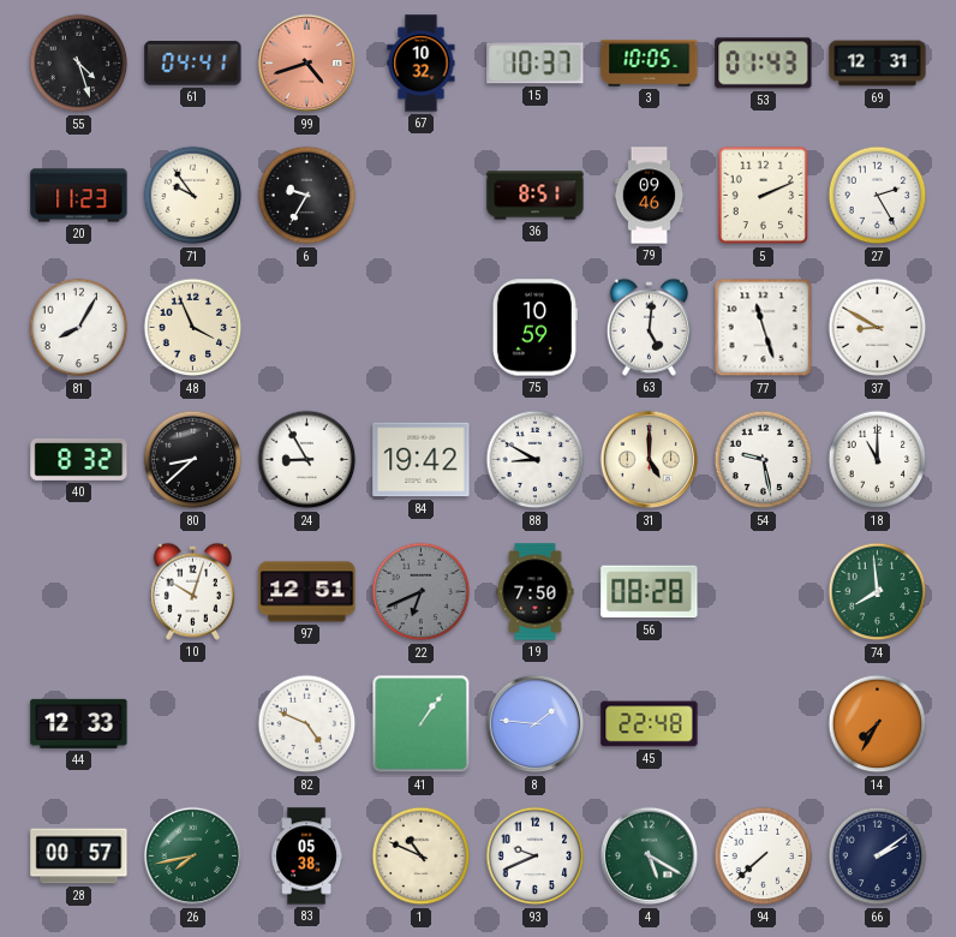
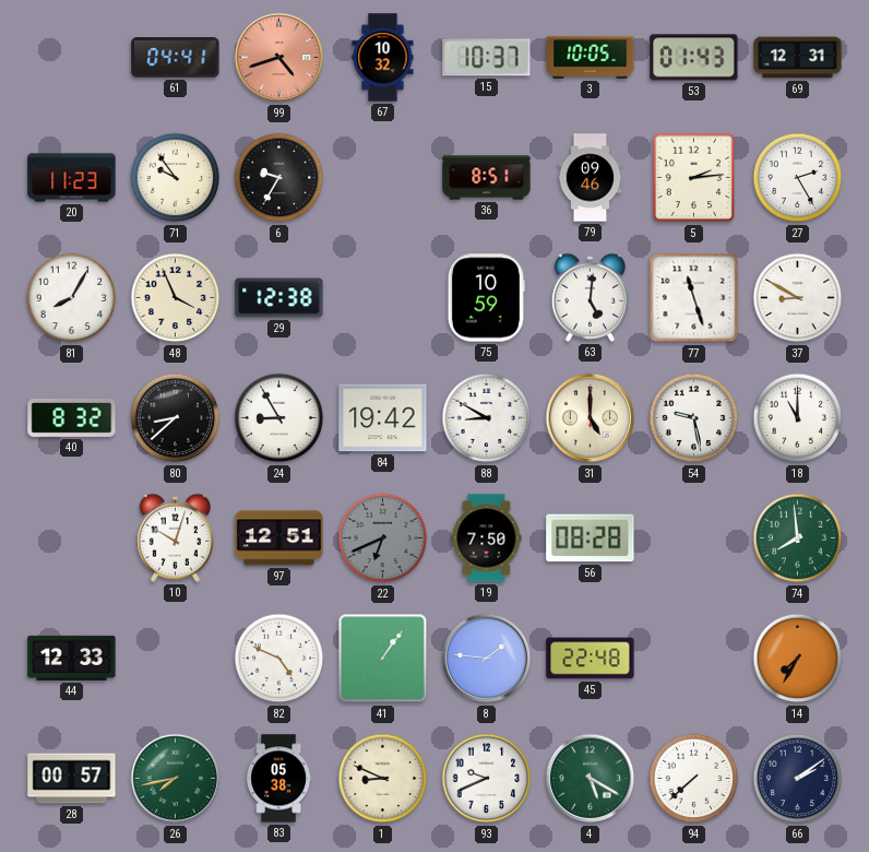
55: 4:27 -> none
5: 2:11 -> 2:14
29: none -> 12:38
1: 10:49 -> 8:49
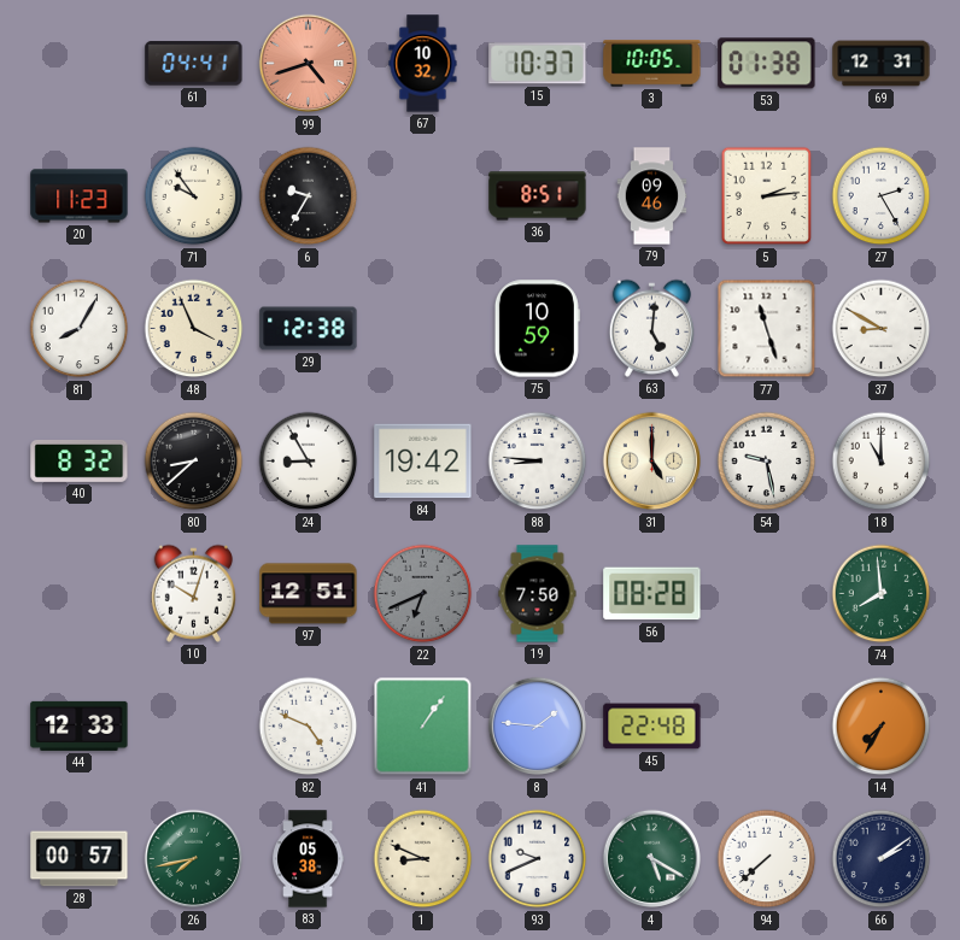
53: 01:43 -> 01:38
88: 8:50 -> 8:46
